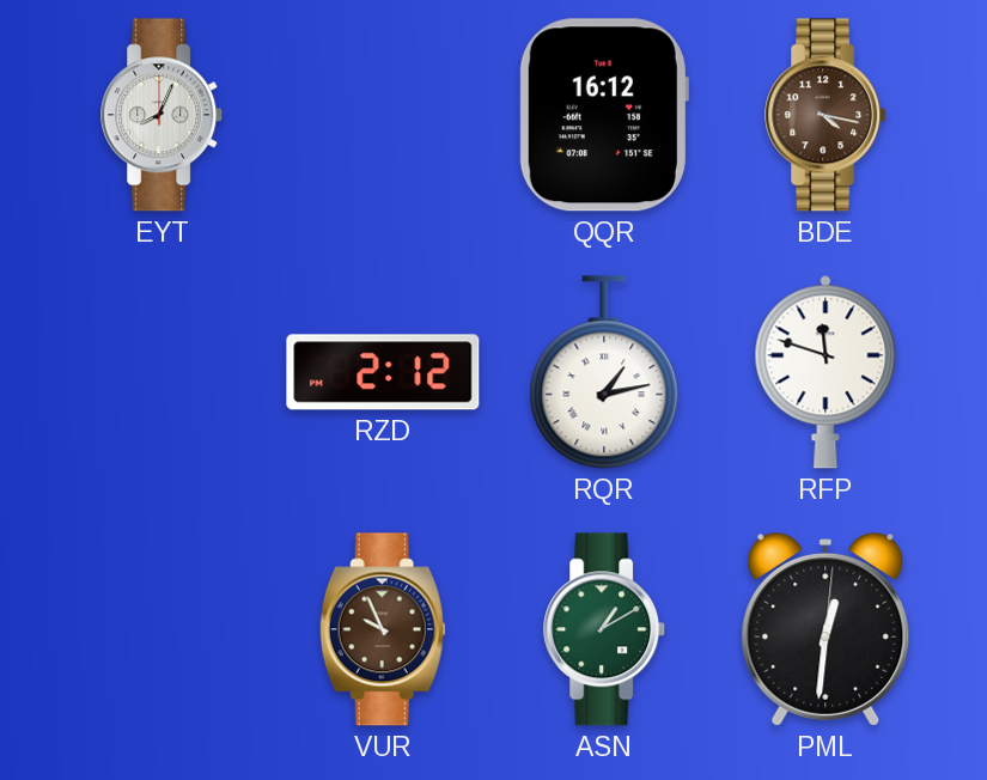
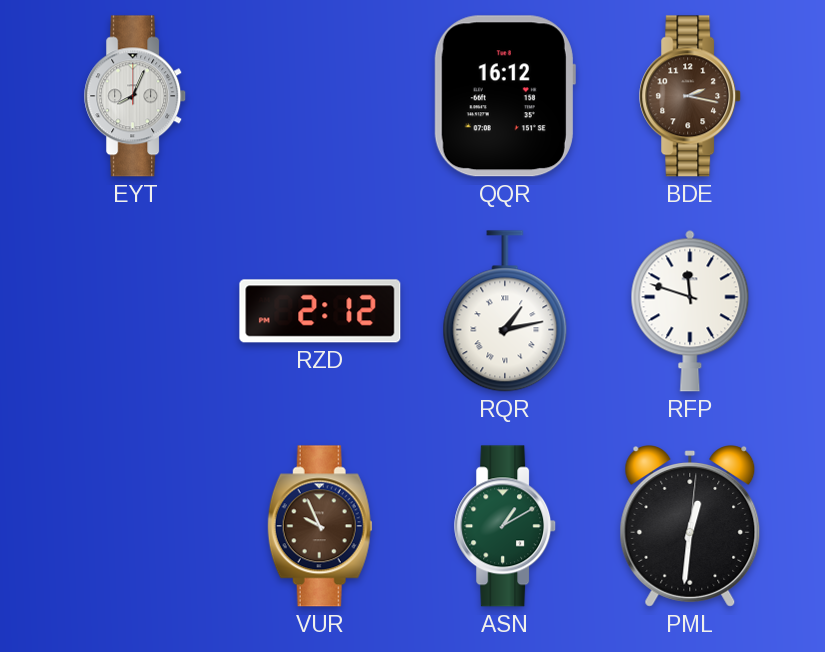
BDE: 4:17 -> 2:17
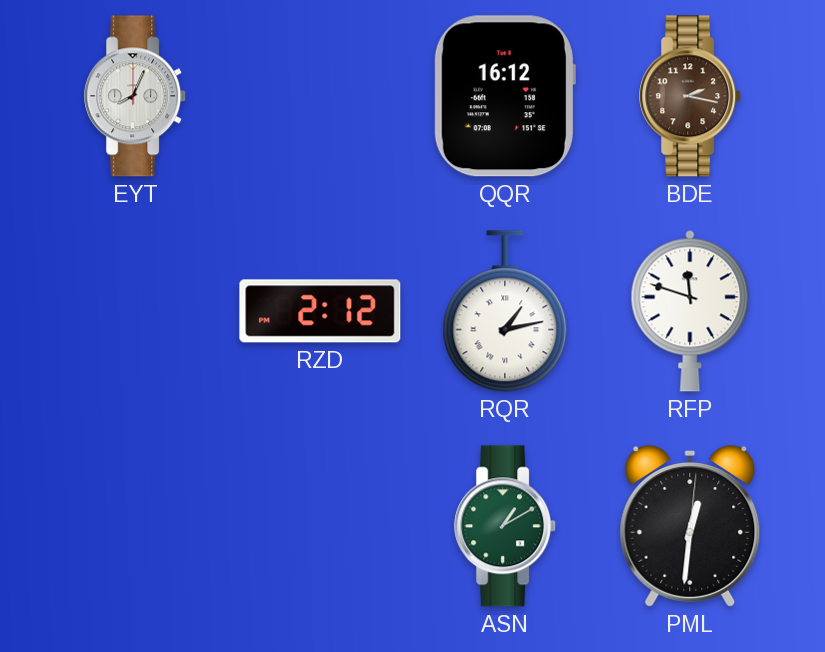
VUR: 9:56 -> none
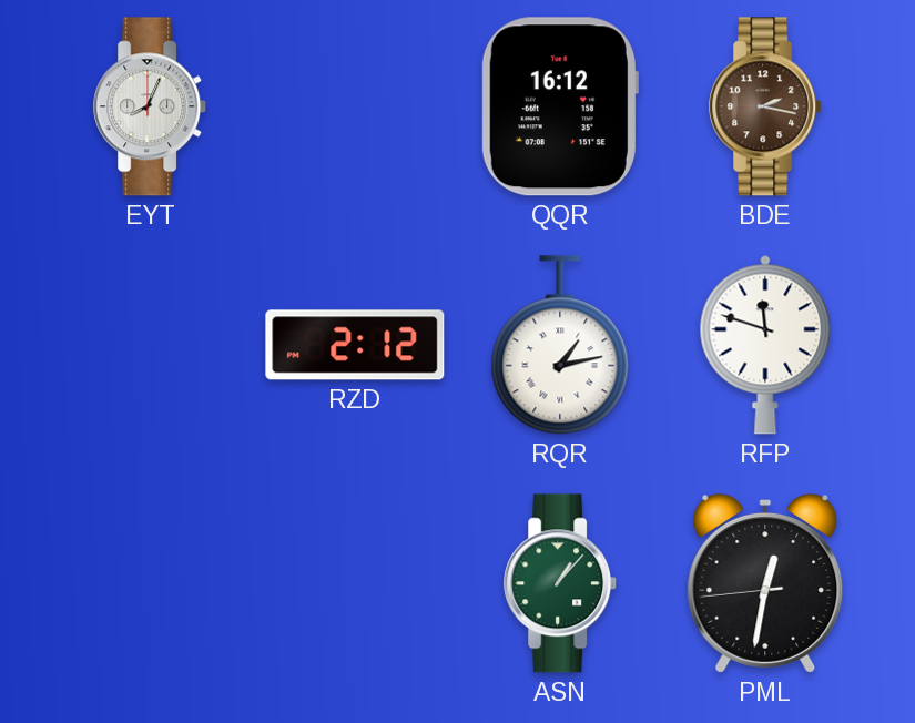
ASN: 1:10 -> 1:07
PML: 12:31:01 -> 12:31:44
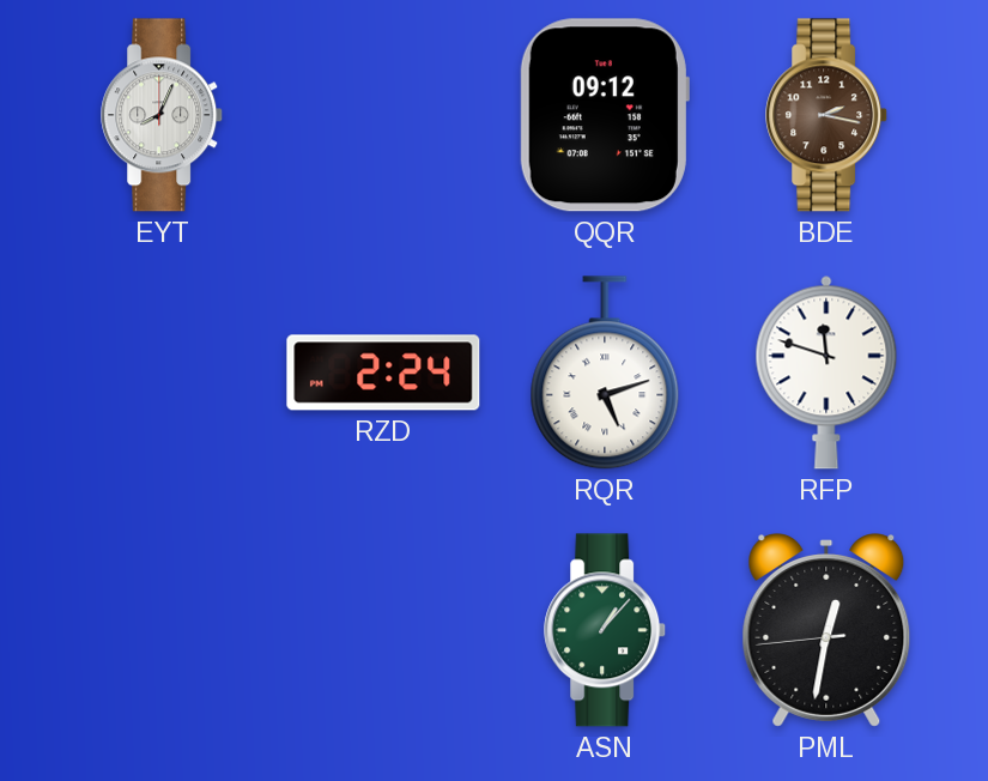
QQR: 16:12 -> 09:12
RZD: 2:12 -> 2:24
RQR: 1:13 -> 5:12
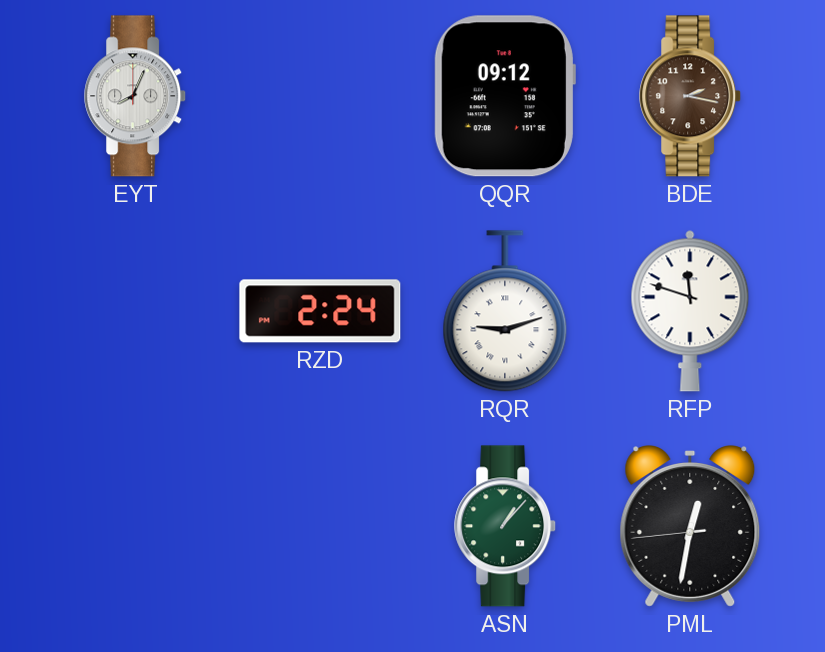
RQR: 5:12 -> 9:12
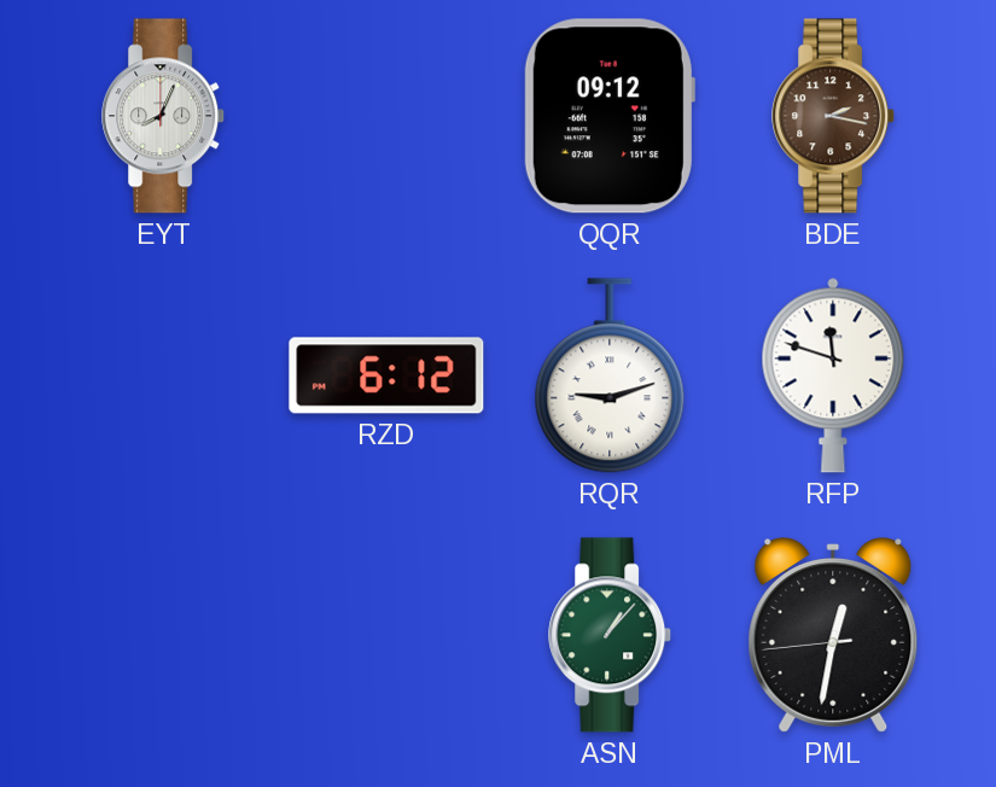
RZD: 2:24 -> 6:12
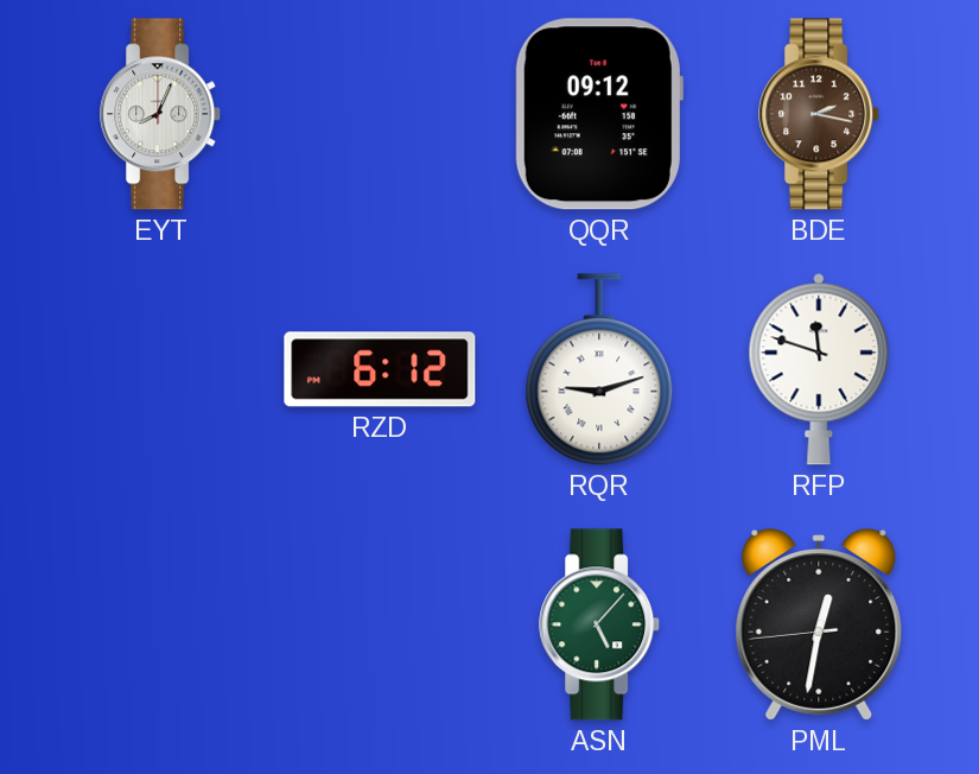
ASN: 1:07 -> 5:07
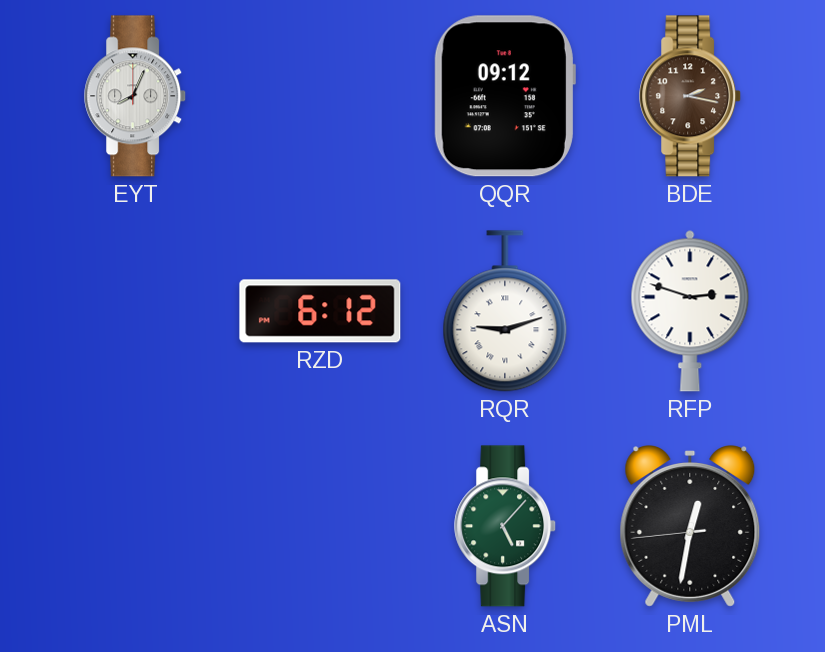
RFP: 11:48 -> 2:48
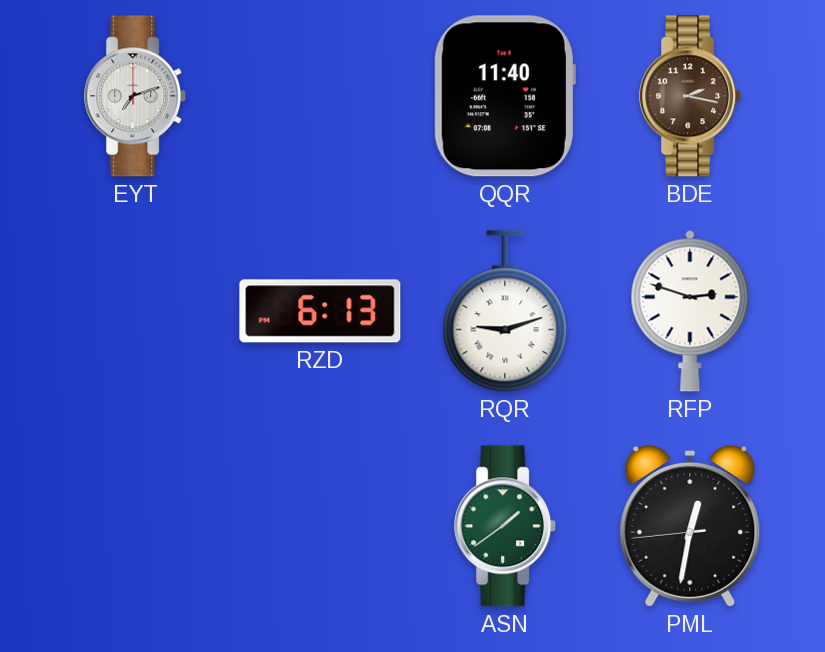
EYT: 8:04 -> 7:12
QQR: 09:12 -> 11:40
RZD: 6:12 -> 6:13
ASN: 5:07 -> 1:39
